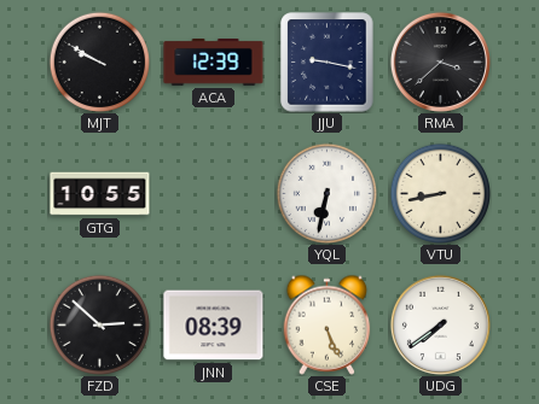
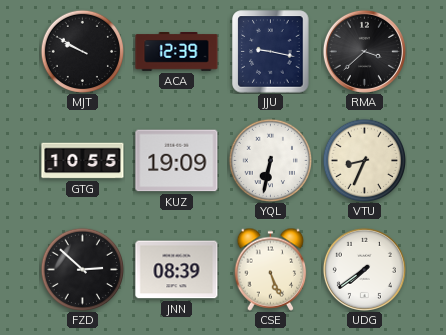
KUZ: none -> 19:09
VTU: 8:43 -> 8:34
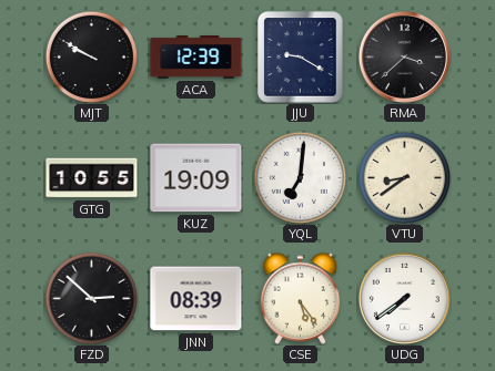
JJU: 9:17 -> 9:20
YQL: 6:32 -> 7:01
VTU: 8:34 -> 8:39
CSE: 5:26 -> 5:24
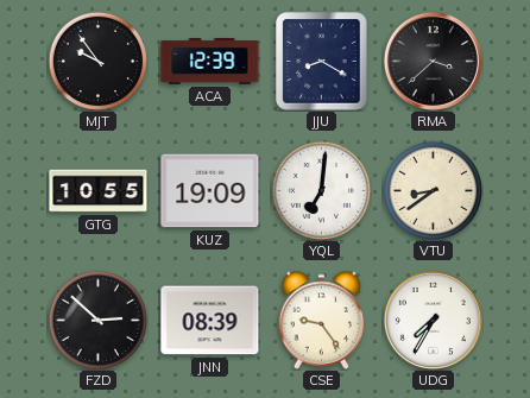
MJT: 9:50 -> 9:54
JJU: 9:20 -> 8:20
CSE: 5:24 -> 9:24
UDG: 7:39 -> 7:35
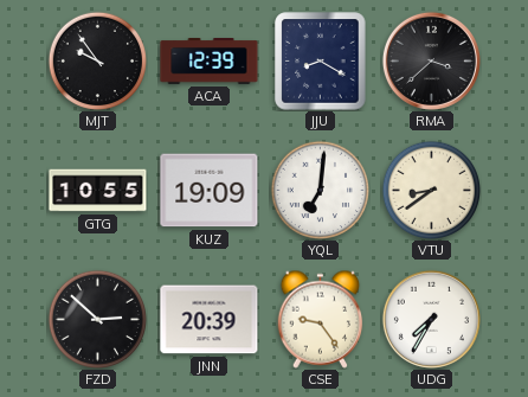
JNN: 08:39 -> 20:39
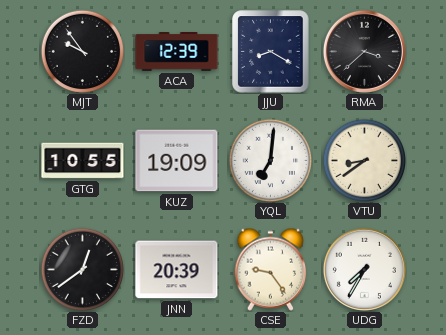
FZD: 2:52 -> 12:39
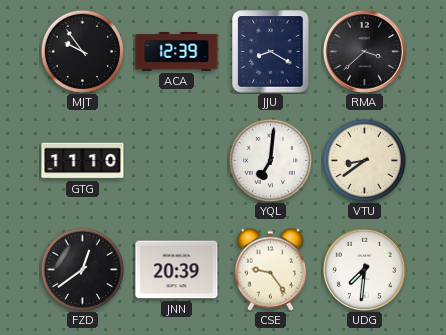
GTG: 10:55 -> 11:10
KUZ: 19:09 -> none
UDG: 7:35 -> 7:31
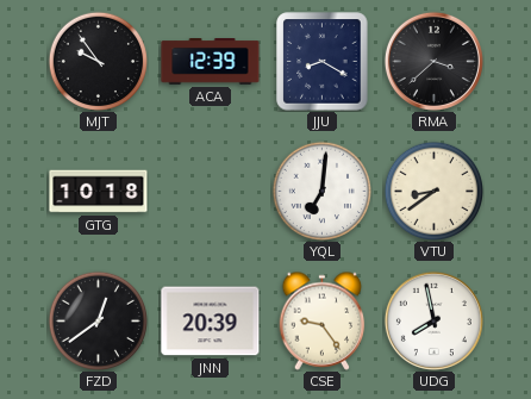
GTG: 11:10 -> 10:18
UDG: 7:31 -> 7:58
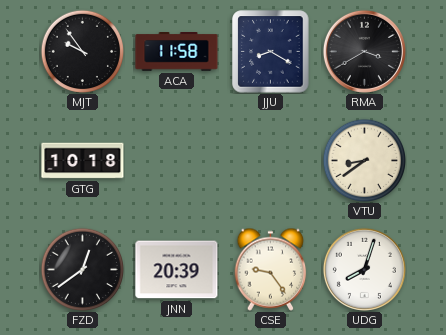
ACA: 12:39 -> 11:58
RMA: 3:38 -> 3:40
YQL: 7:01 -> none
UDG: 7:58 -> 8:03
